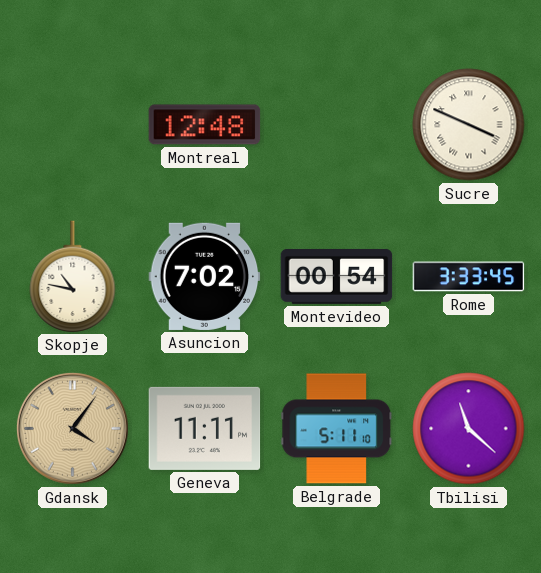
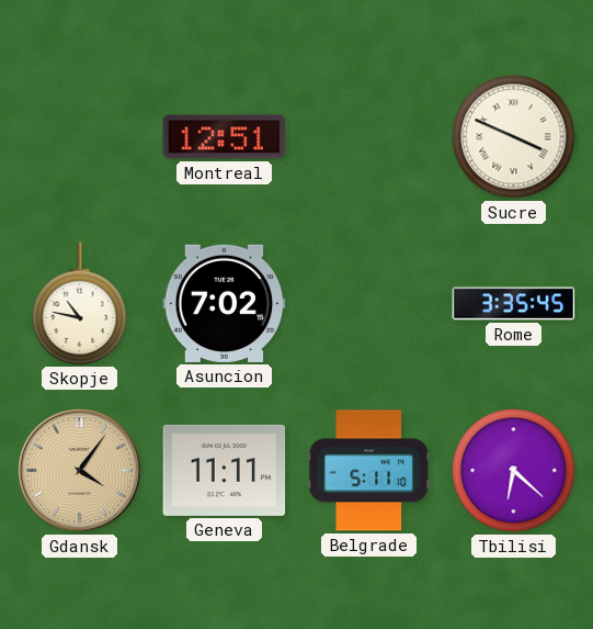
Montreal: 12:48 -> 12:51
Montevideo: 00:54 -> none
Rome: 3:33 -> 3:35
Tbilisi: 11:22 -> 6:22
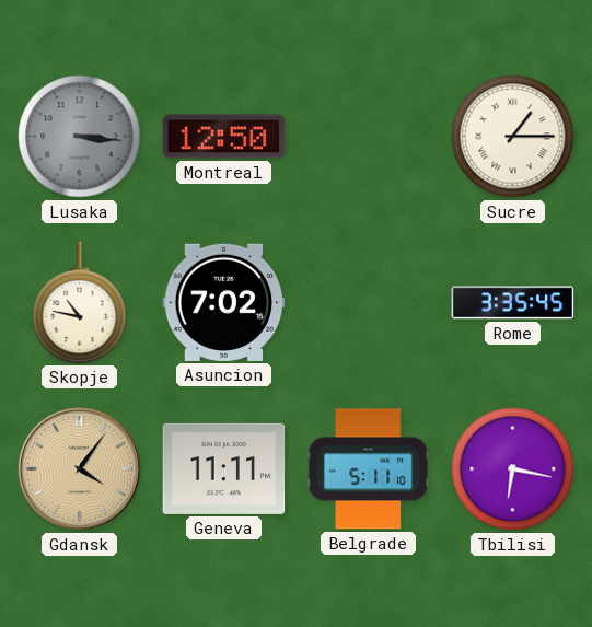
Lusaka: none -> 3:16
Montreal: 12:51 -> 12:50
Sucre: 3:49 -> 1:15
Tbilisi: 6:22 -> 6:17
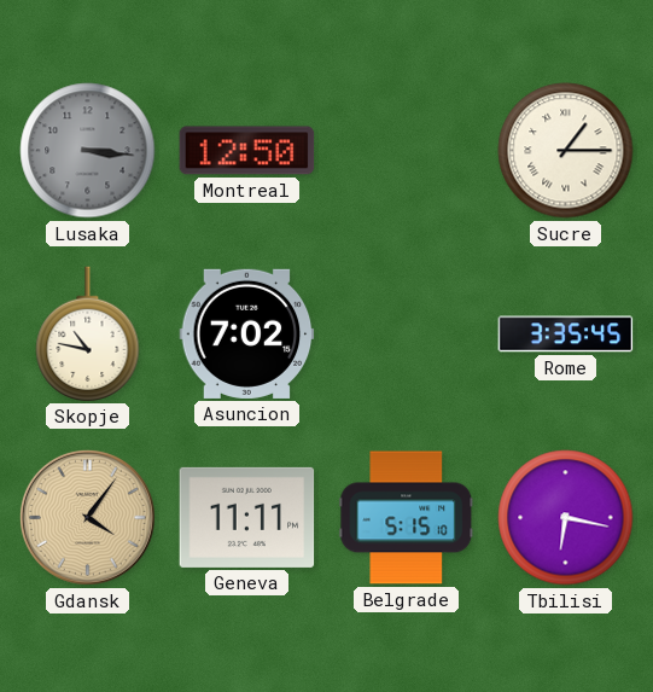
Belgrade: 5:11 -> 5:15
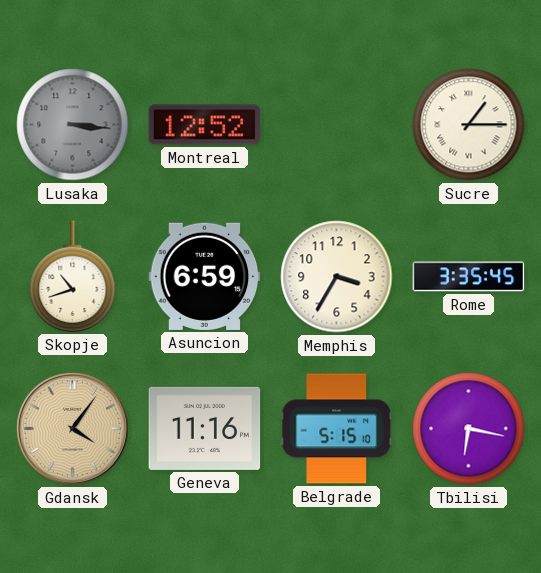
Montreal: 12:50 -> 12:52
Skopje: 10:47 -> 10:42
Asuncion: 7:02 -> 6:59
Memphis: none -> 3:35
Geneva: 11:11 -> 11:16
